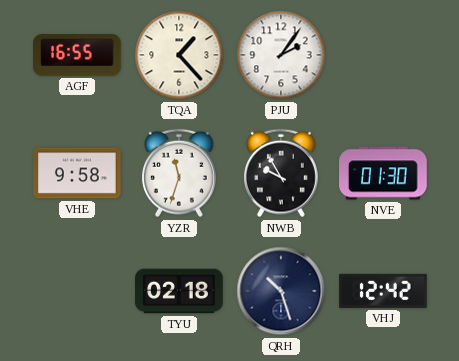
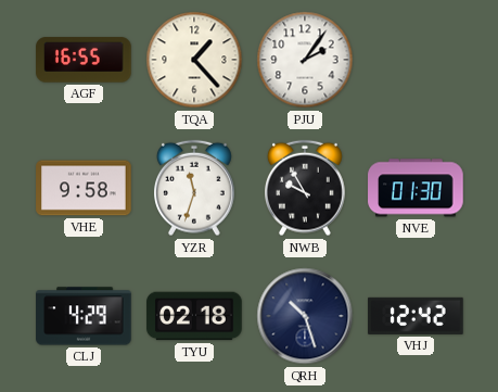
CLJ: none -> 4:29
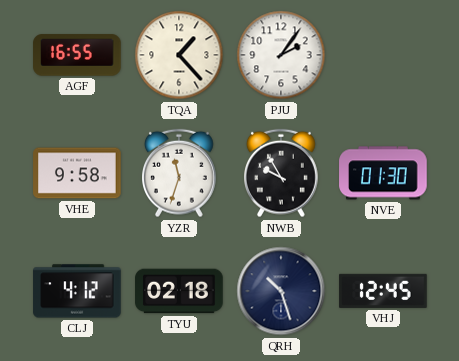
CLJ: 4:29 -> 4:12
VHJ: 12:42 -> 12:45
